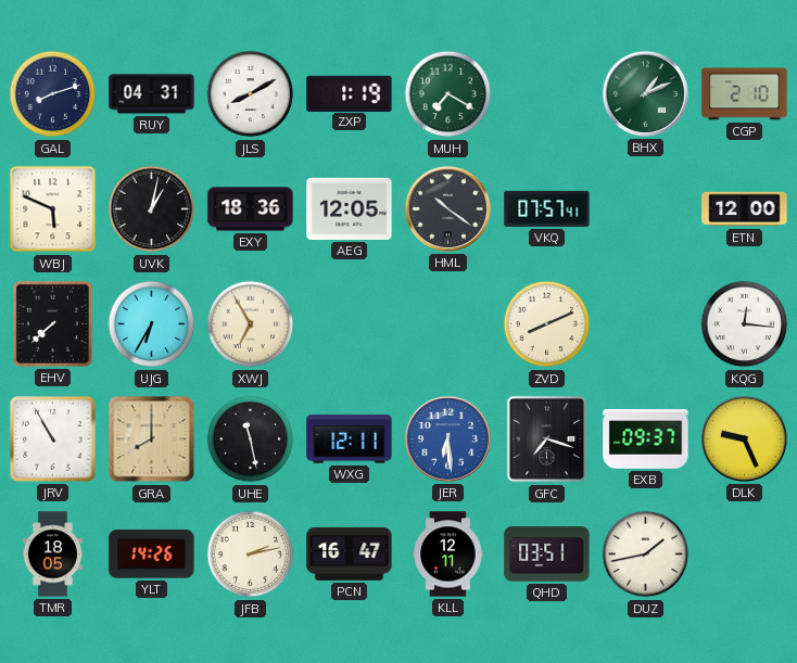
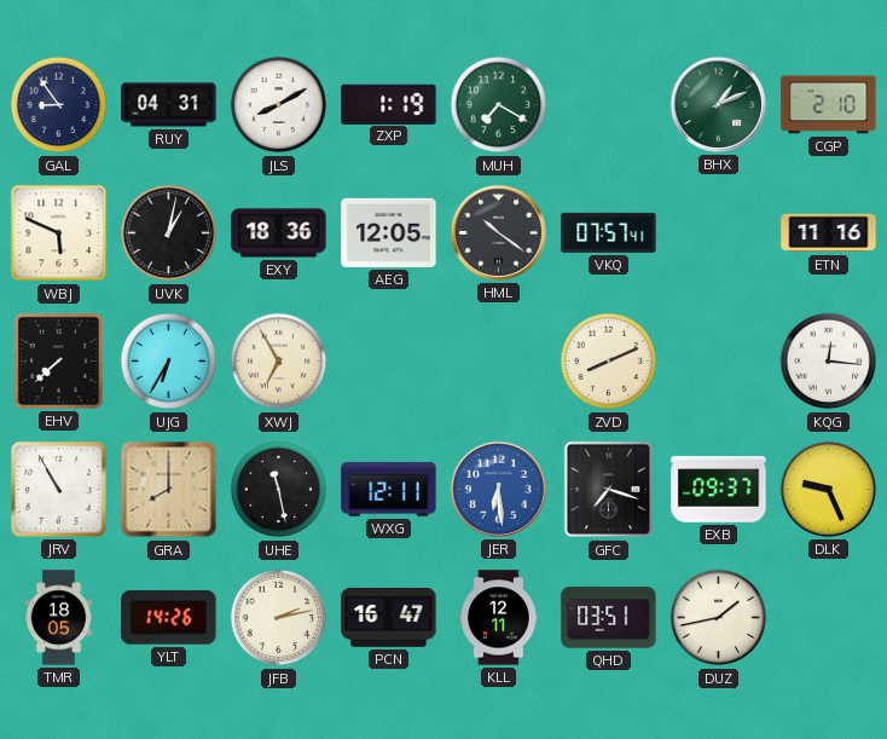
GAL: 8:12 -> 8:54
ETN: 12:00 -> 11:16
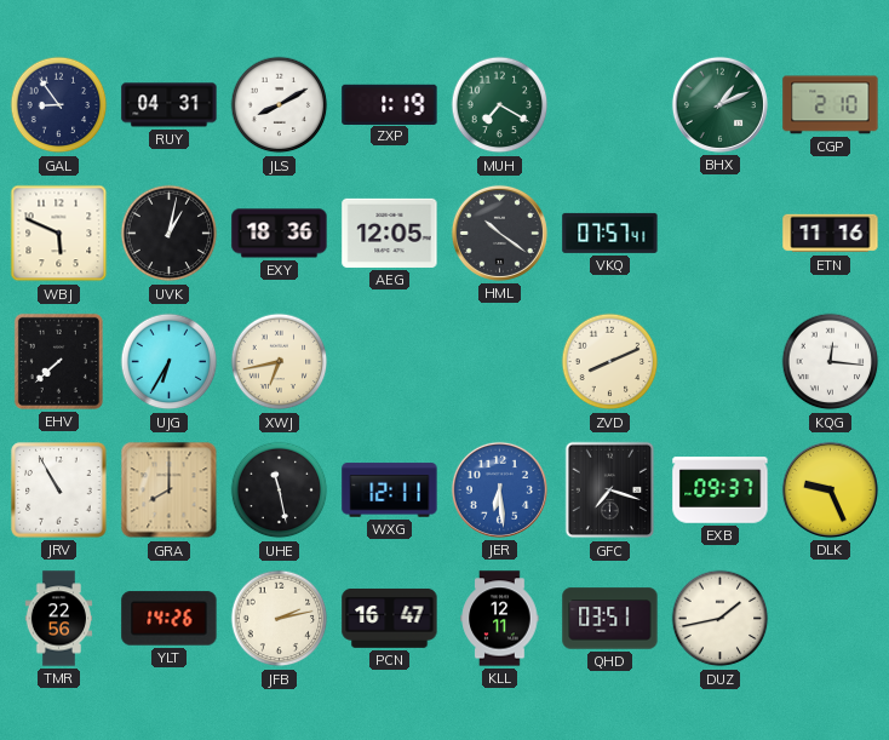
XWJ: 6:55 -> 6:43
TMR: 18:05 -> 22:56
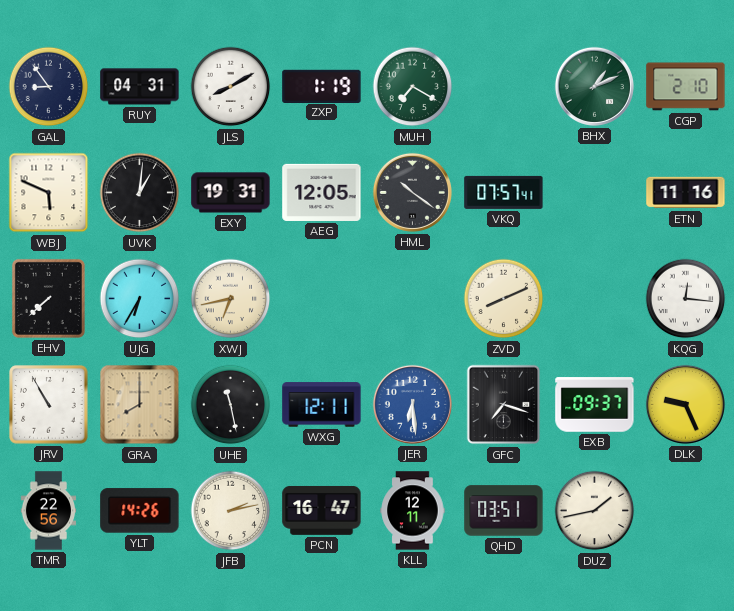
UVK: 1:02 -> 1:01
EXY: 18:36 -> 19:31
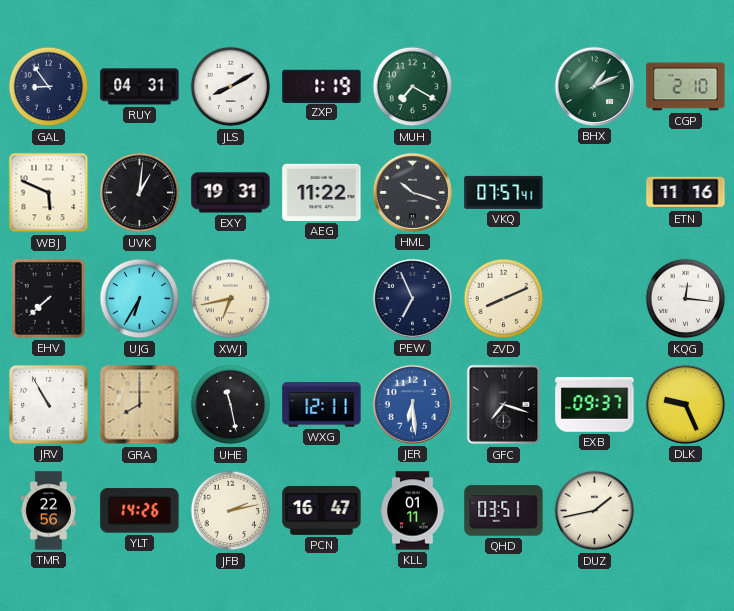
AEG: 12:05 -> 11:22
HML: 10:21 -> 10:18
PEW: none -> 6:56
KLL: 12:11 -> 01:11
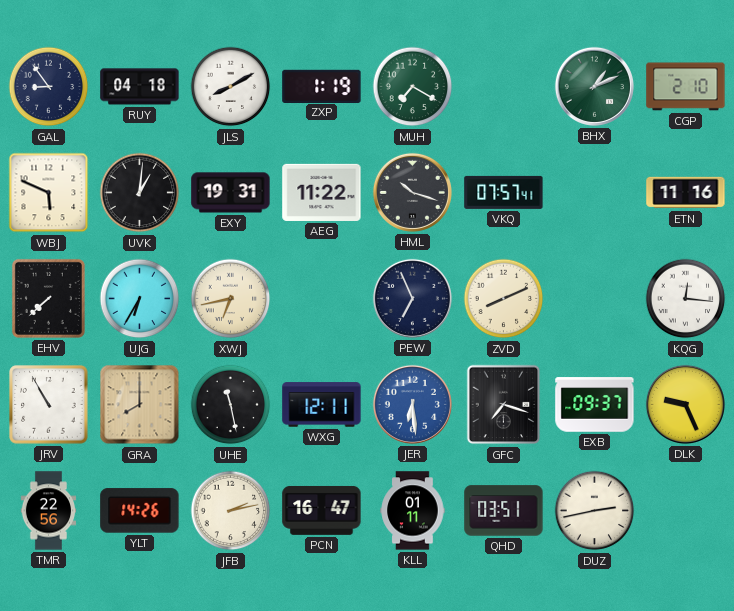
RUY: 04:31 -> 04:18
DUZ: 1:43 -> 2:43
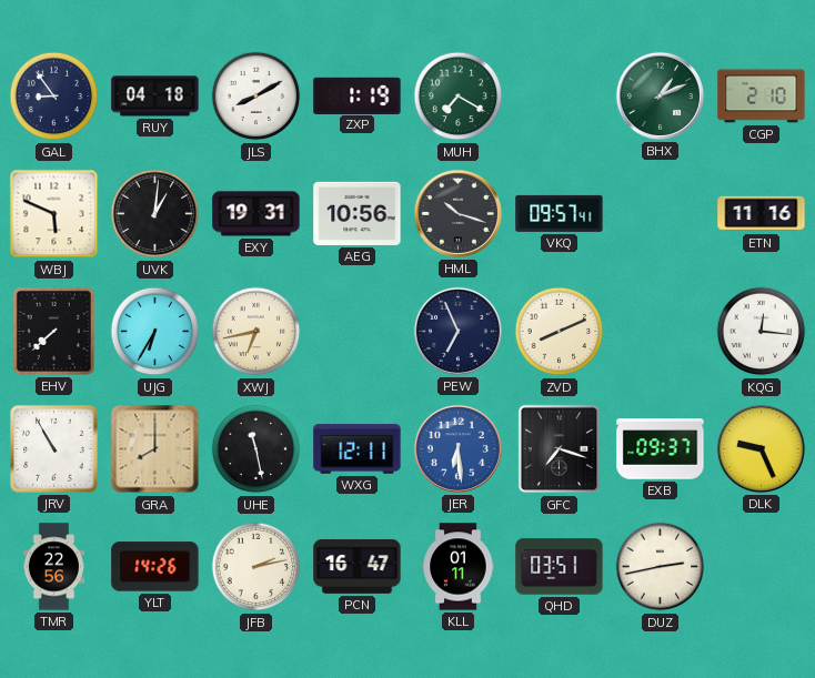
AEG: 11:22 -> 10:56
VKQ: 07:57 -> 09:57
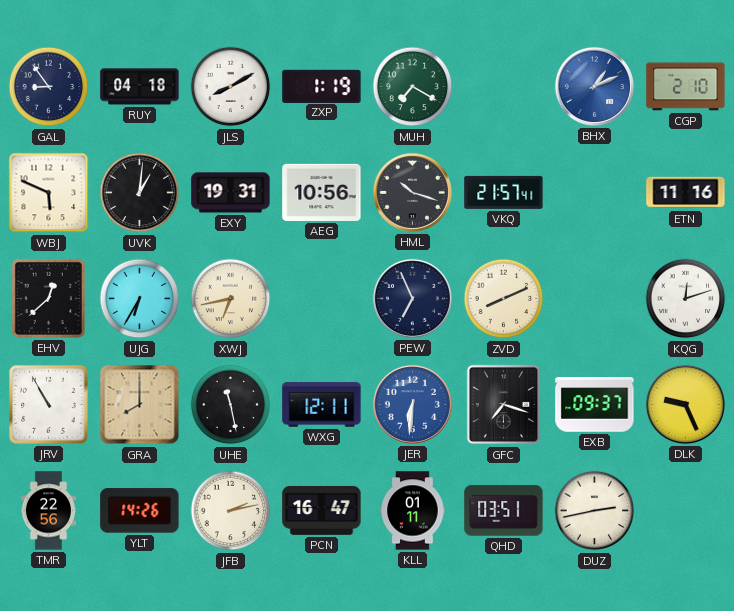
BHX dial: green -> blue
VKQ: 09:57 -> 21:57
EHV: 7:38 -> 12:38
KQG: 12:16 -> 12:12
JER: 6:29 -> 6:31
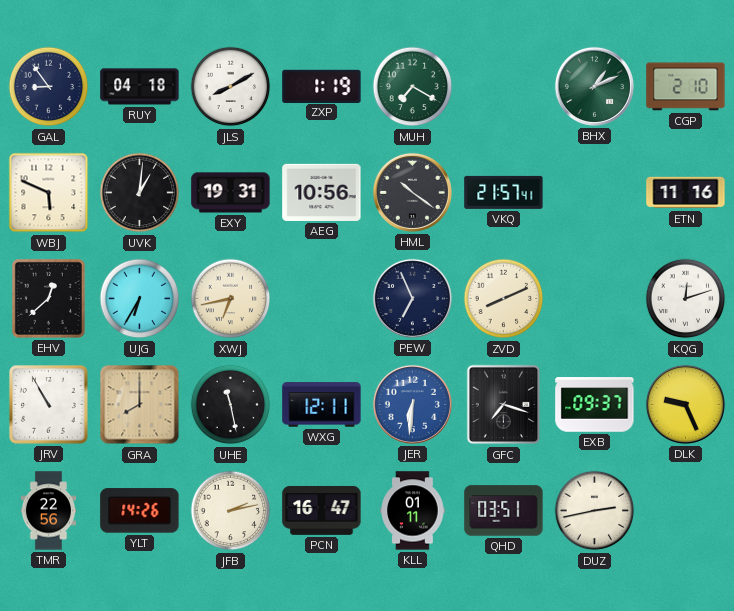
BHX dial: blue -> green
HML: 10:18 -> 10:21
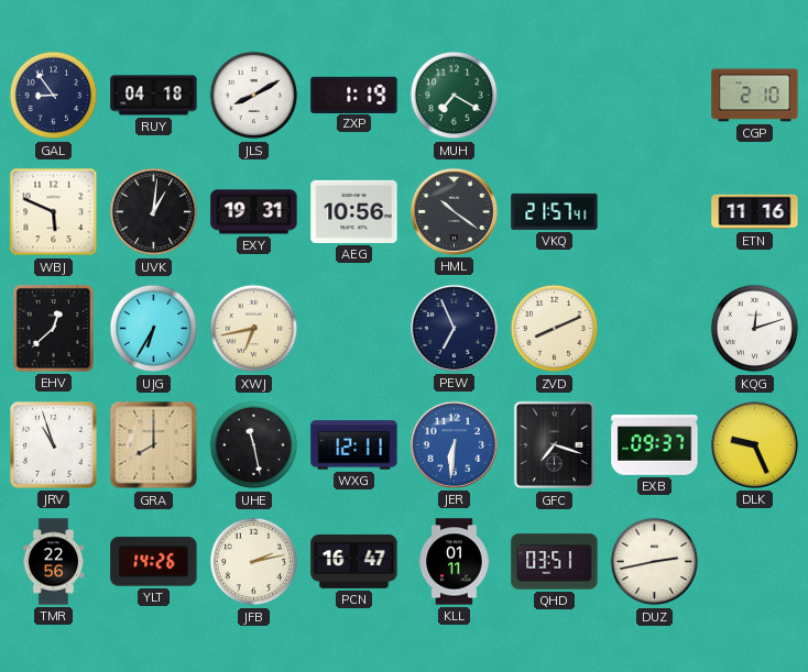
BHX: 1:11 -> none
JRV: 10:55 -> 10:57
